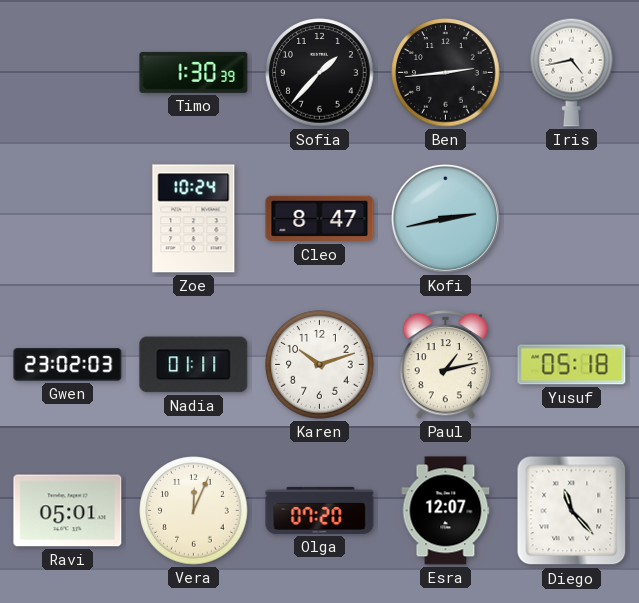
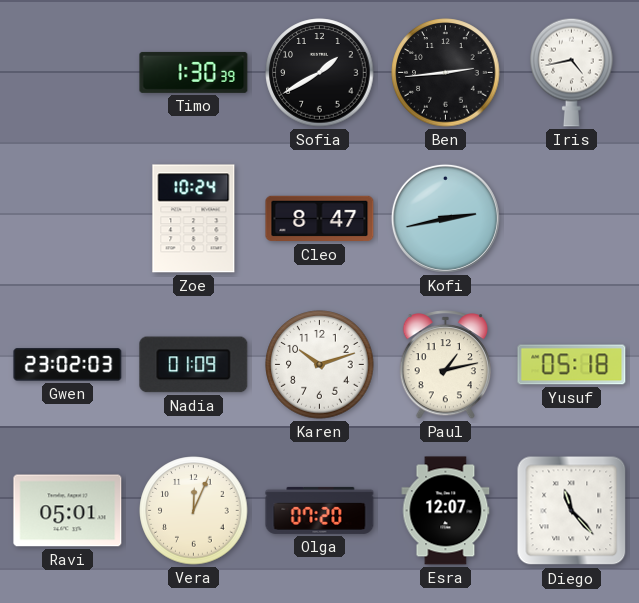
Sofia: 1:37 -> 1:40
Nadia: 01:11 -> 01:09
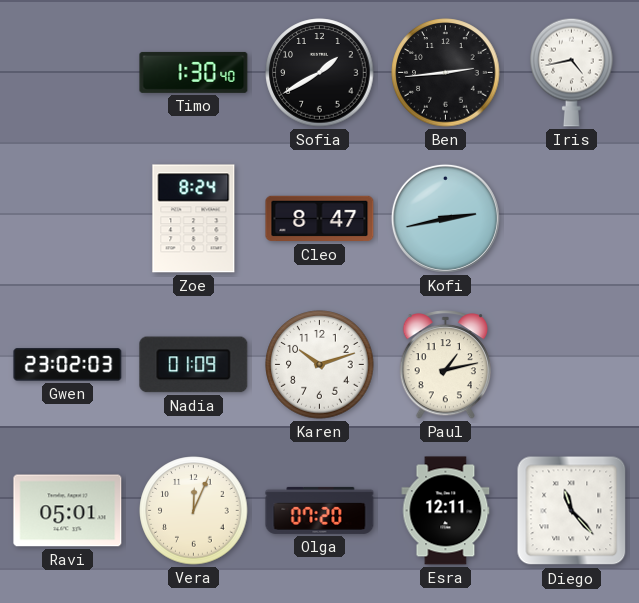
Timo: 1:30:39 -> 1:30:40
Zoe: 10:24 -> 8:24
Yusuf: 05:18 -> none
Esra: 12:07 -> 12:11
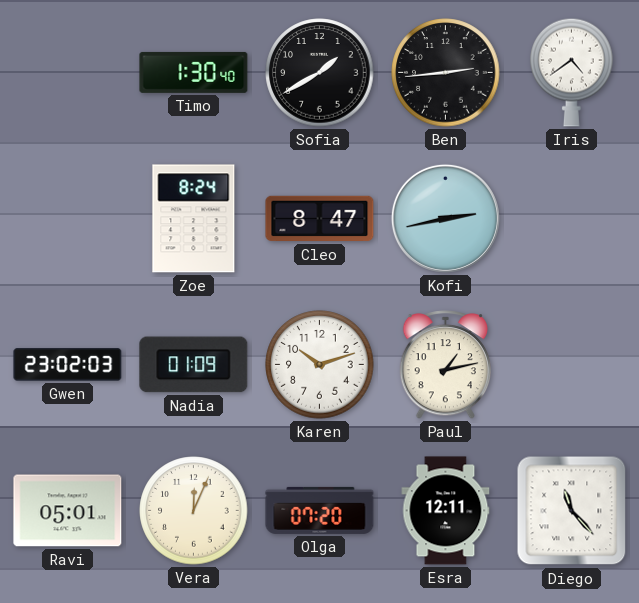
Iris: 4:43 -> 4:39
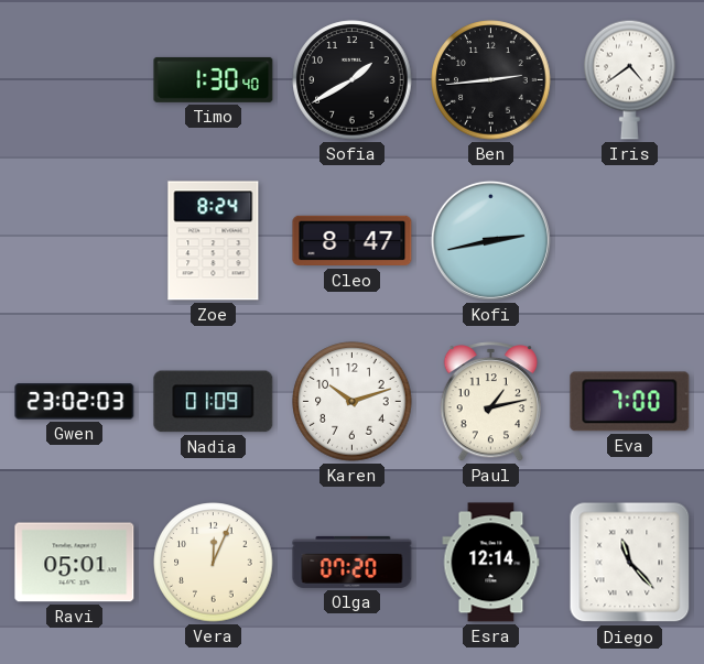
Eva: none -> 7:00
Esra: 12:11 -> 12:14
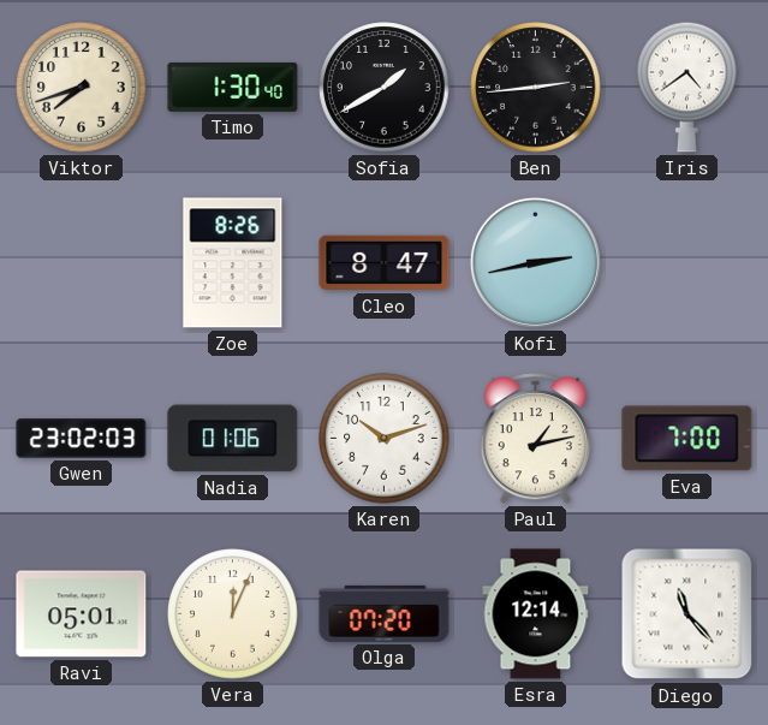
Viktor: none -> 7:42
Zoe: 8:24 -> 8:26
Nadia: 01:09 -> 01:06
